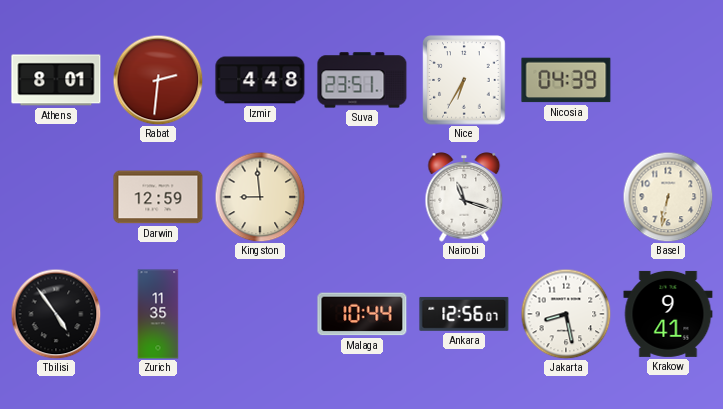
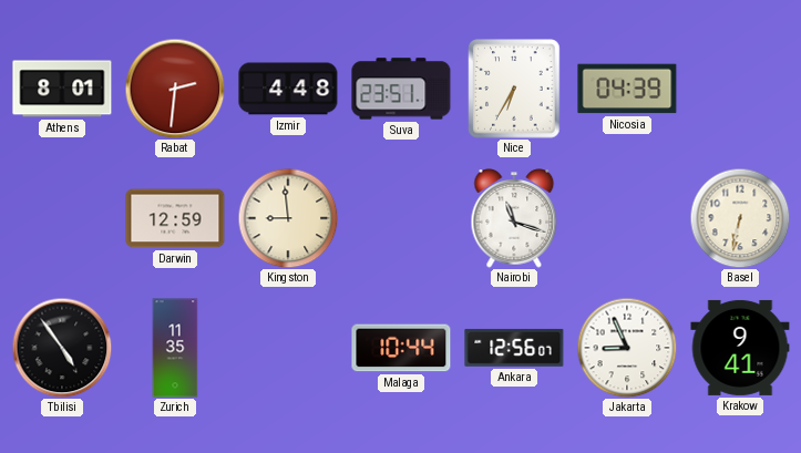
Jakarta: 8:28 -> 8:56
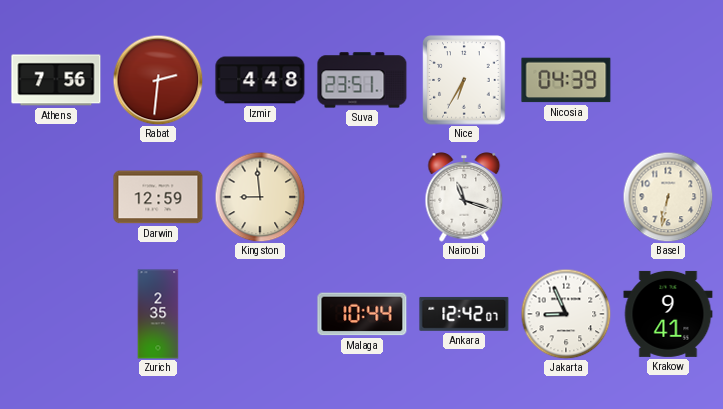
Athens: 8:01 -> 7:56
Tbilisi: 4:54 -> none
Zurich: 11:35 -> 2:35
Ankara: 12:56 -> 12:42
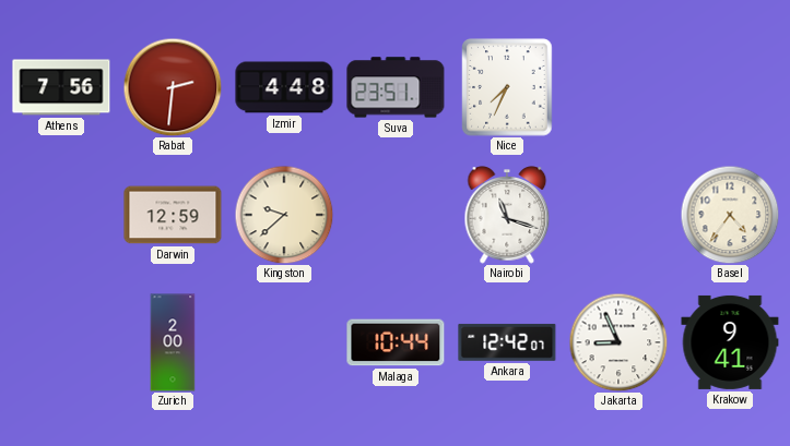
Nice: 6:35 -> 7:34
Nicosia: 04:39 -> none
Kingston: 8:59 -> 9:38
Basel: 6:32 -> 4:36
Zurich: 2:35 -> 2:00
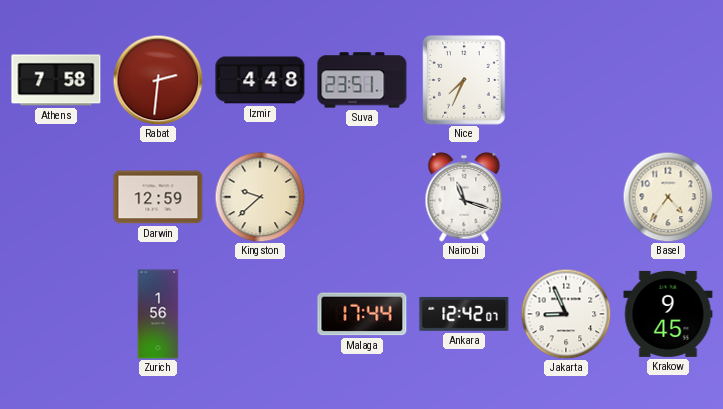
Athens: 7:56 -> 7:58
Zurich: 2:00 -> 1:56
Malaga: 10:44 -> 17:44
Krakow: 9:41 -> 9:45
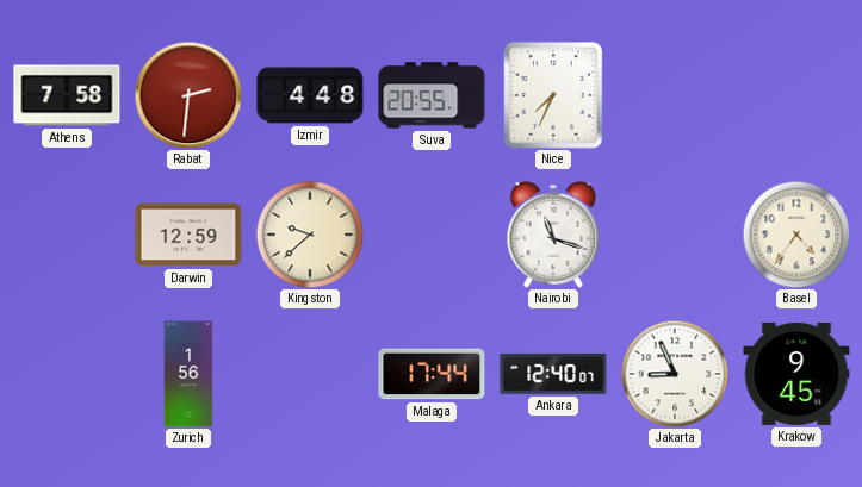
Suva: 23:51 -> 20:55
Ankara: 12:42 -> 12:40
